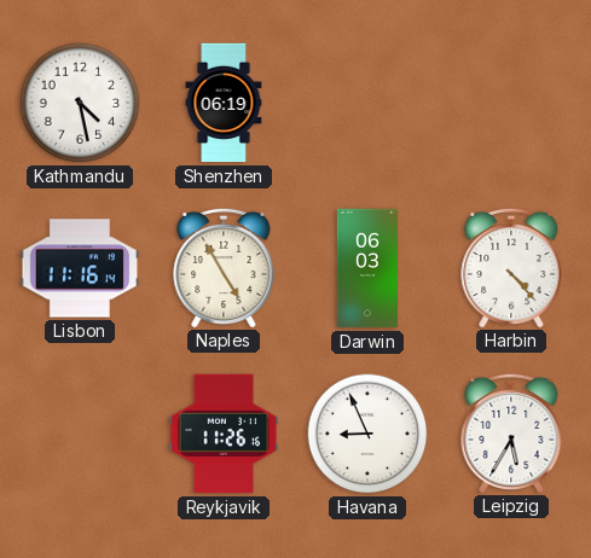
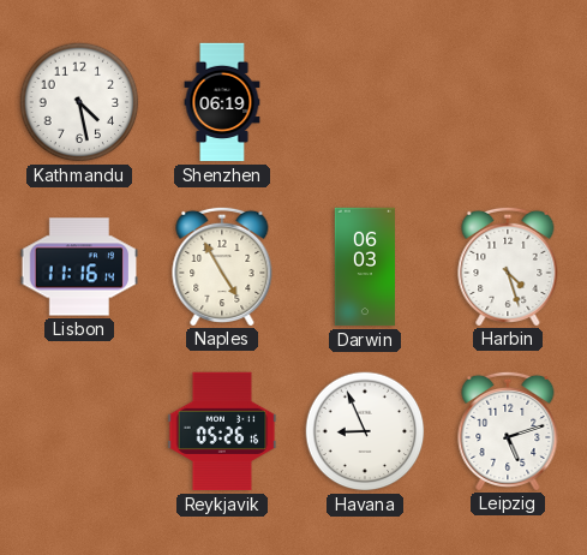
Harbin: 4:23 -> 4:27
Reykjavik: 11:26 -> 05:26
Leipzig: 5:35 -> 5:12
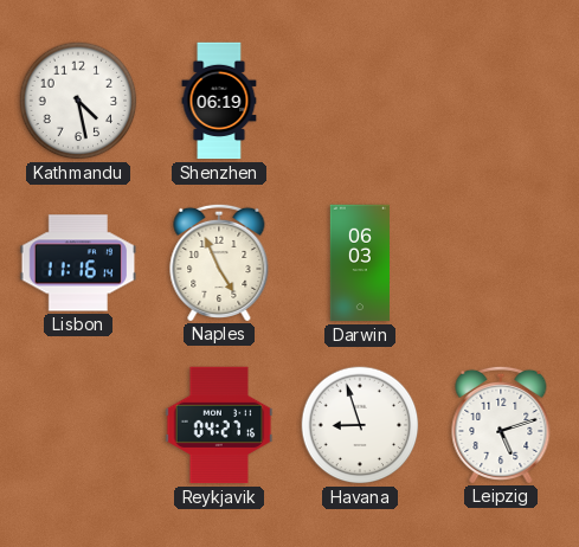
Naples: 4:55 -> 4:56
Harbin: 4:27 -> none
Reykjavik: 05:26 -> 04:27
Havana: 8:56 -> 8:57
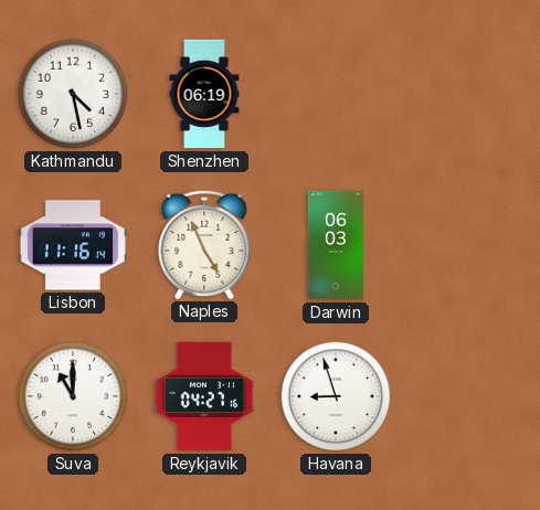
Suva: none -> 11:00
Leipzig: 5:12 -> none
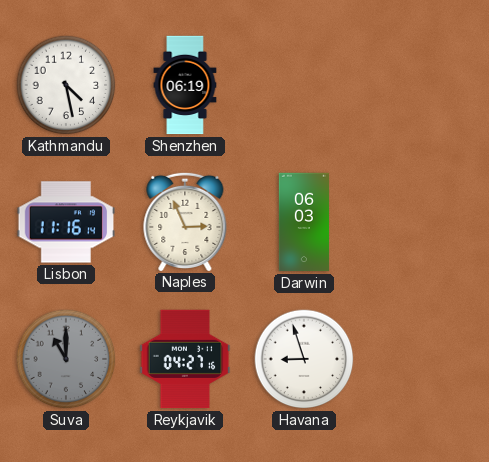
Naples: 4:56 -> 2:56
Suva dial: white -> grey
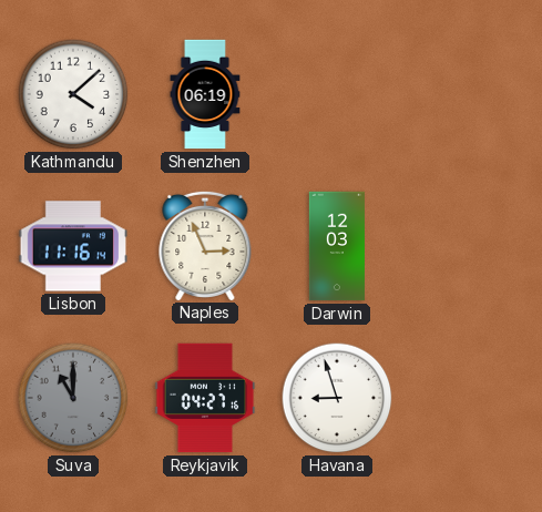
Kathmandu: 4:28 -> 4:08
Darwin: 06:03 -> 12:03
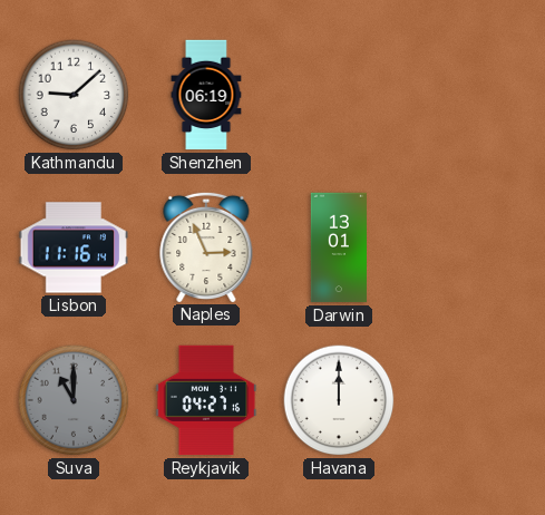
Kathmandu: 4:08 -> 9:08
Darwin: 12:03 -> 13:01
Havana: 8:57 -> 12:00
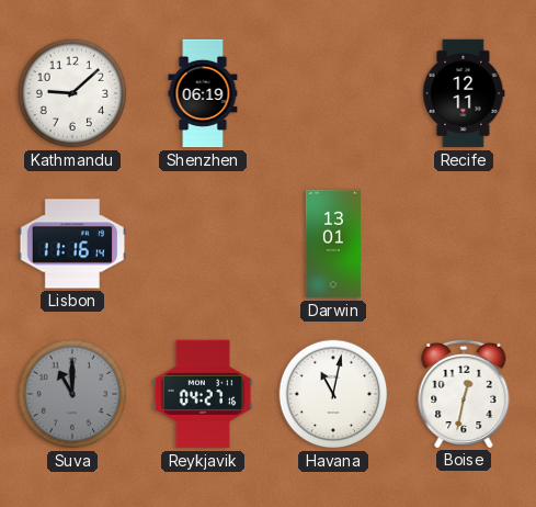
Recife: none -> 12:11
Naples: 2:56 -> none
Havana: 12:00 -> 11:02
Boise: none -> 12:32
